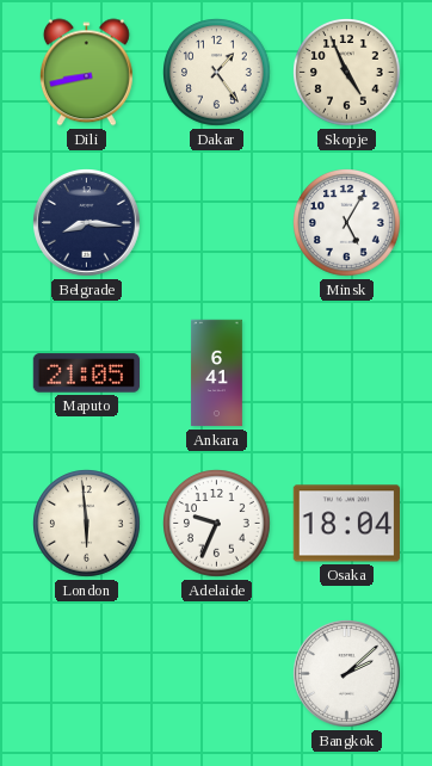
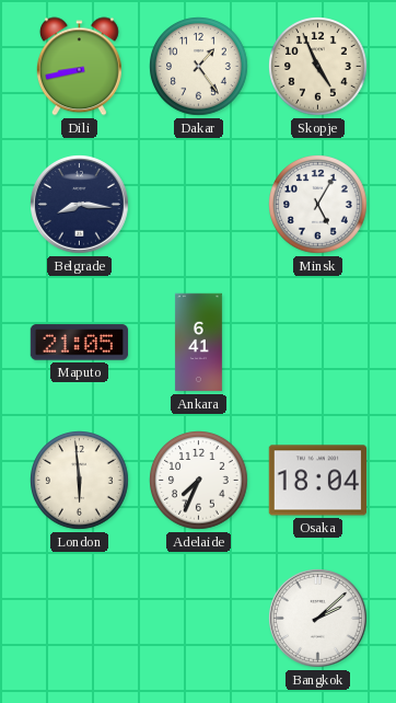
Adelaide: 9:34 -> 7:34
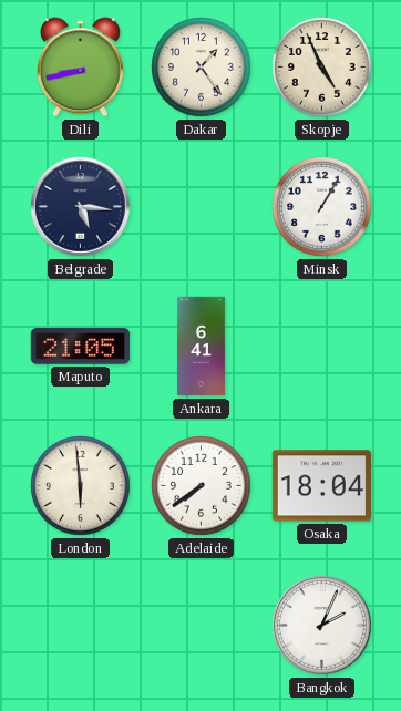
Belgrade: 8:16 -> 5:16
Minsk: 5:05 -> 1:05
Adelaide: 7:34 -> 7:39
Bangkok: 2:08 -> 2:04
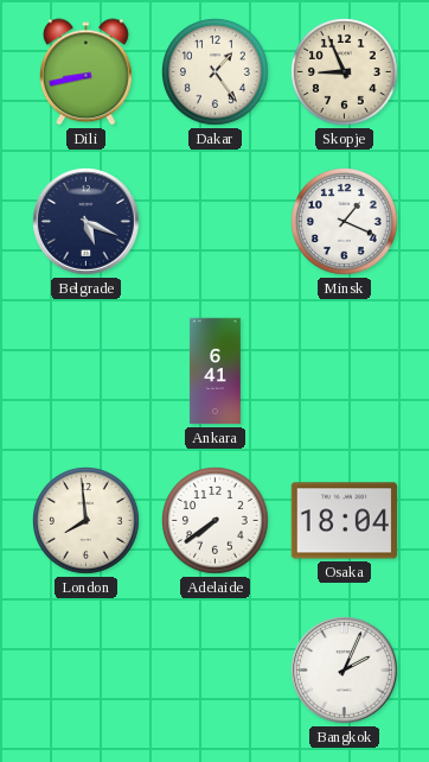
Skopje: 4:56 -> 8:56
Belgrade: 5:16 -> 5:19
Minsk: 1:05 -> 1:19
Maputo: 21:05 -> none
London: 5:59 -> 7:59
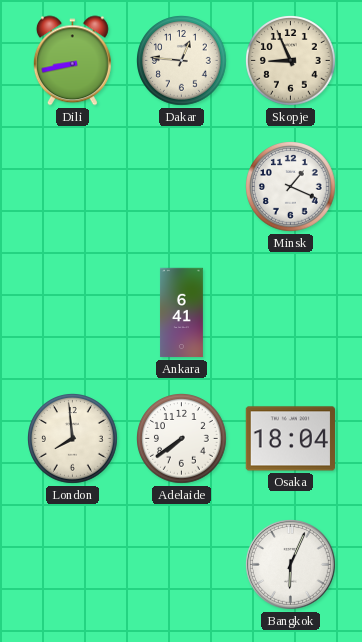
Dakar: 1:24 -> 12:46
Belgrade: 5:19 -> none
Bangkok: 2:04 -> 6:04
